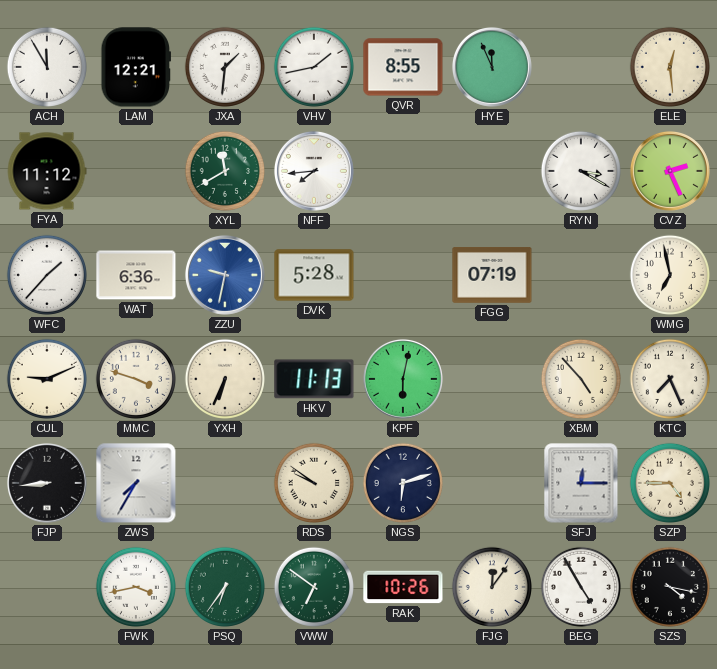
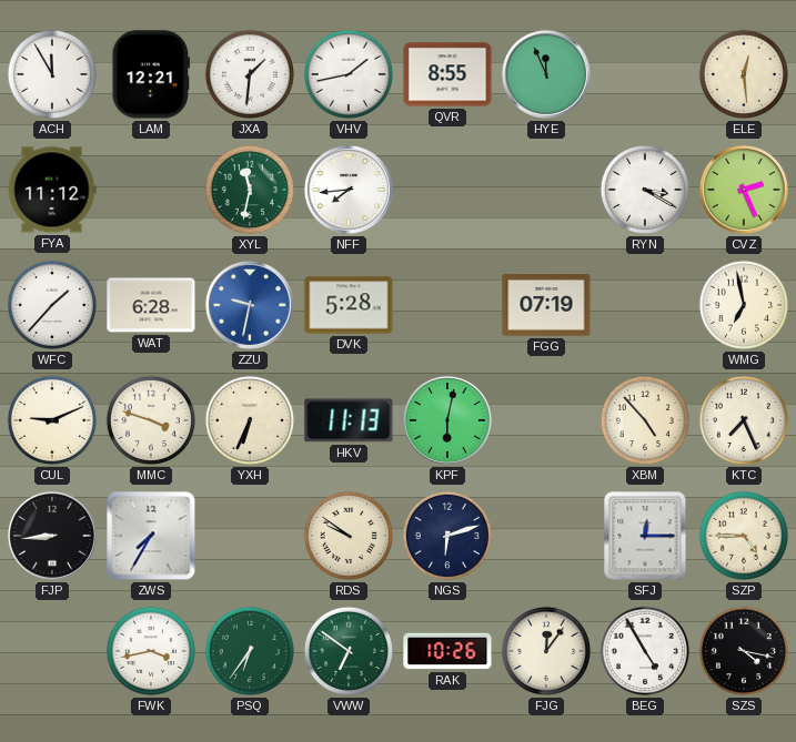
XYL: 11:40 -> 11:32
WAT: 6:36 -> 6:28
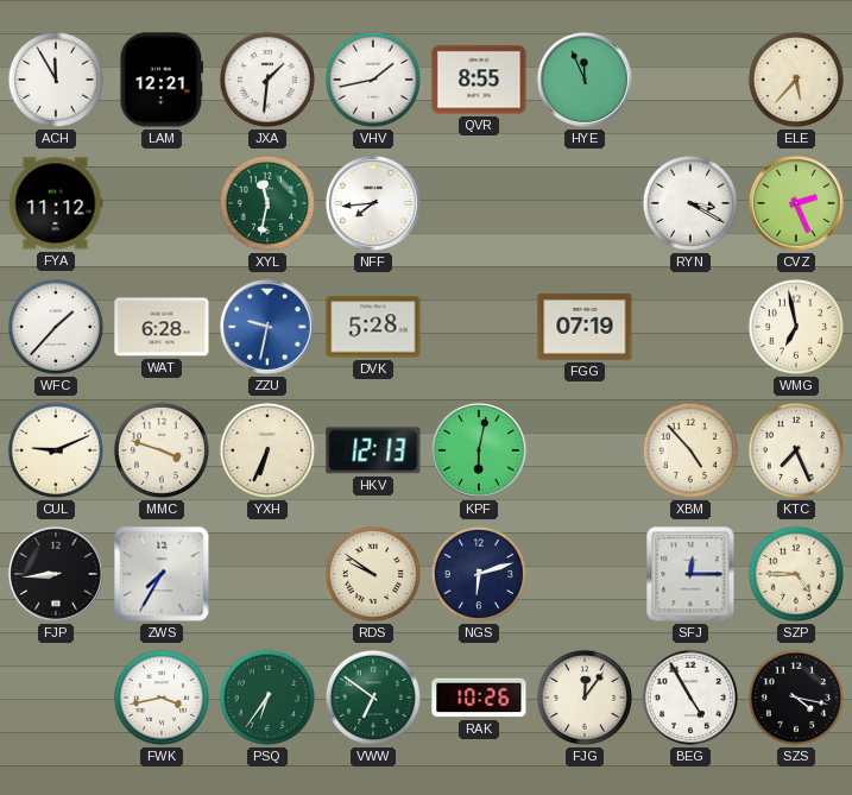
ELE: 12:29 -> 5:37
HKV: 11:13 -> 12:13
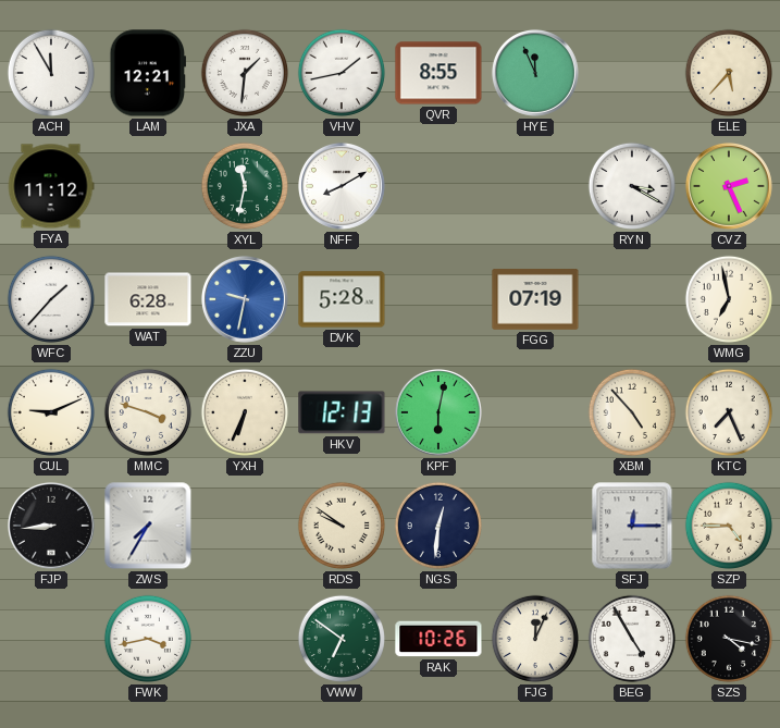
NFF: 7:44 -> 8:10
NGS: 6:12 -> 12:31
PSQ: 6:36 -> none
FJG: 12:06 -> 12:04
